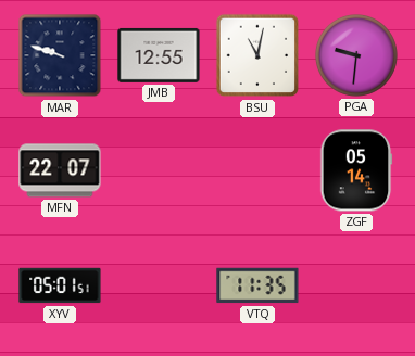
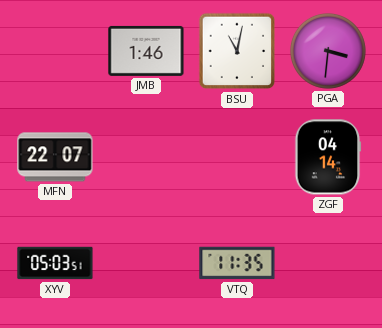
MAR: 9:48 -> none
JMB: 12:55 -> 1:46
PGA: 9:31 -> 3:31
ZGF: 05:14 -> 04:14
XYV: 05:01 -> 05:03
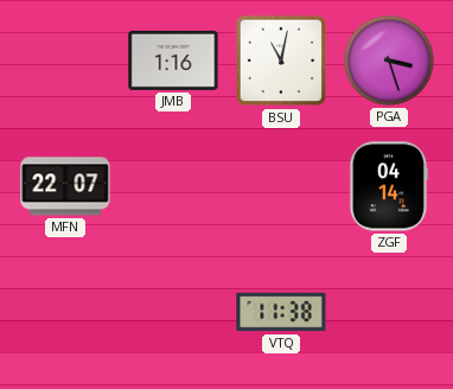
JMB: 1:46 -> 1:16
PGA: 3:31 -> 3:27
XYV: 05:03 -> none
VTQ: 11:35 -> 11:38
